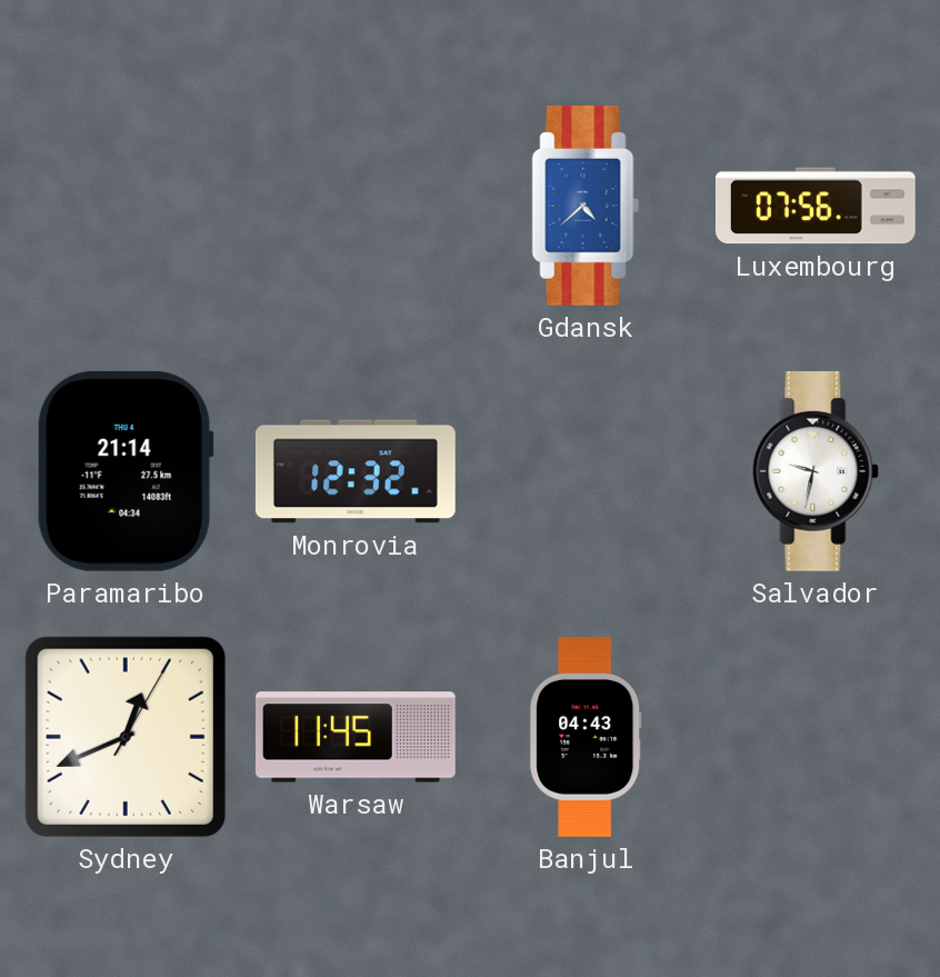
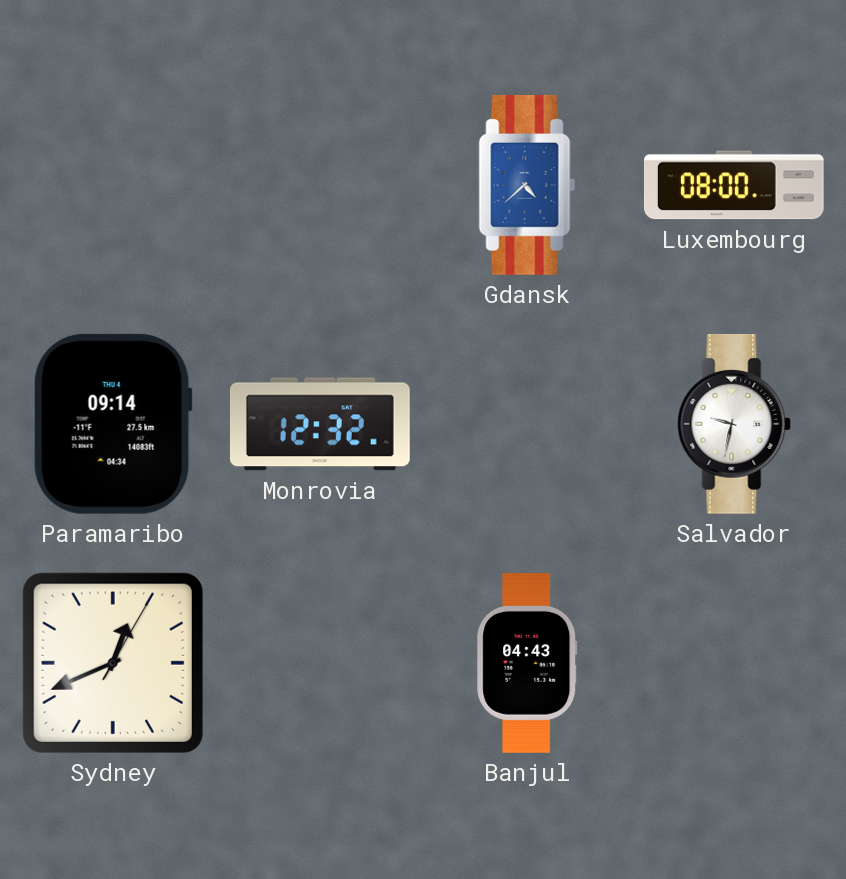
Luxembourg: 07:56 -> 08:00
Paramaribo: 21:14 -> 09:14
Warsaw: 11:45 -> none
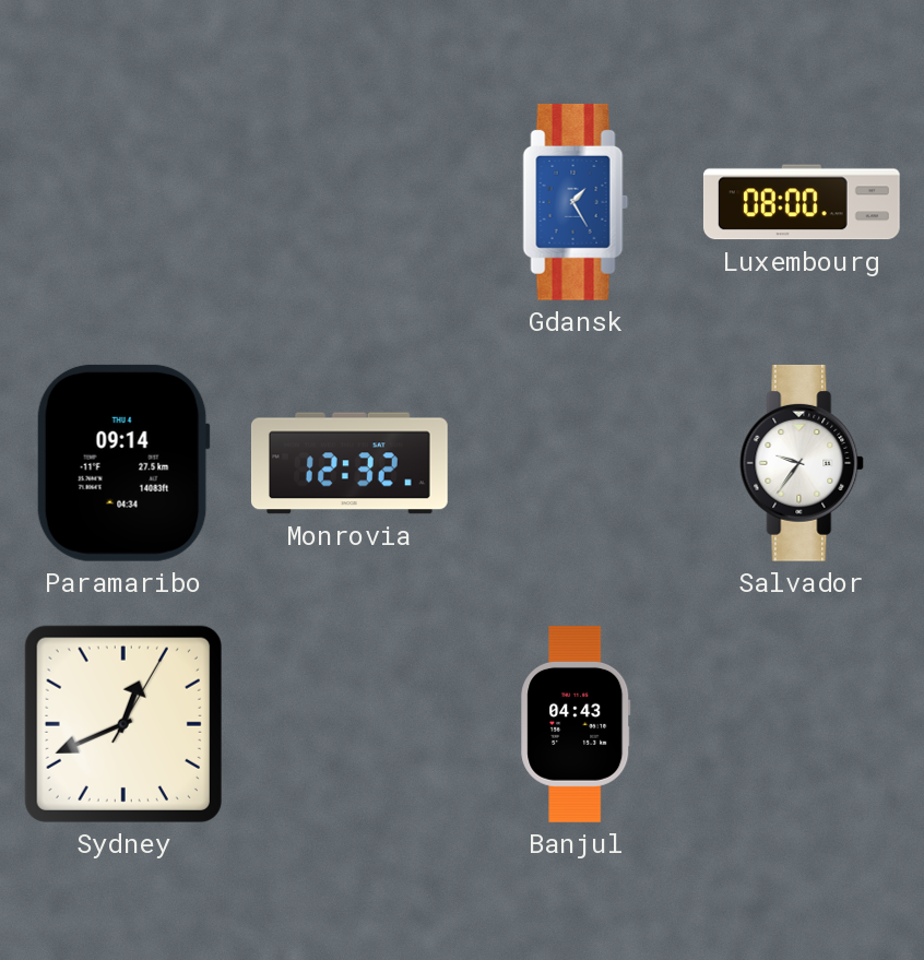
Gdansk: 4:38 -> 1:25
Salvador: 9:32 -> 9:36
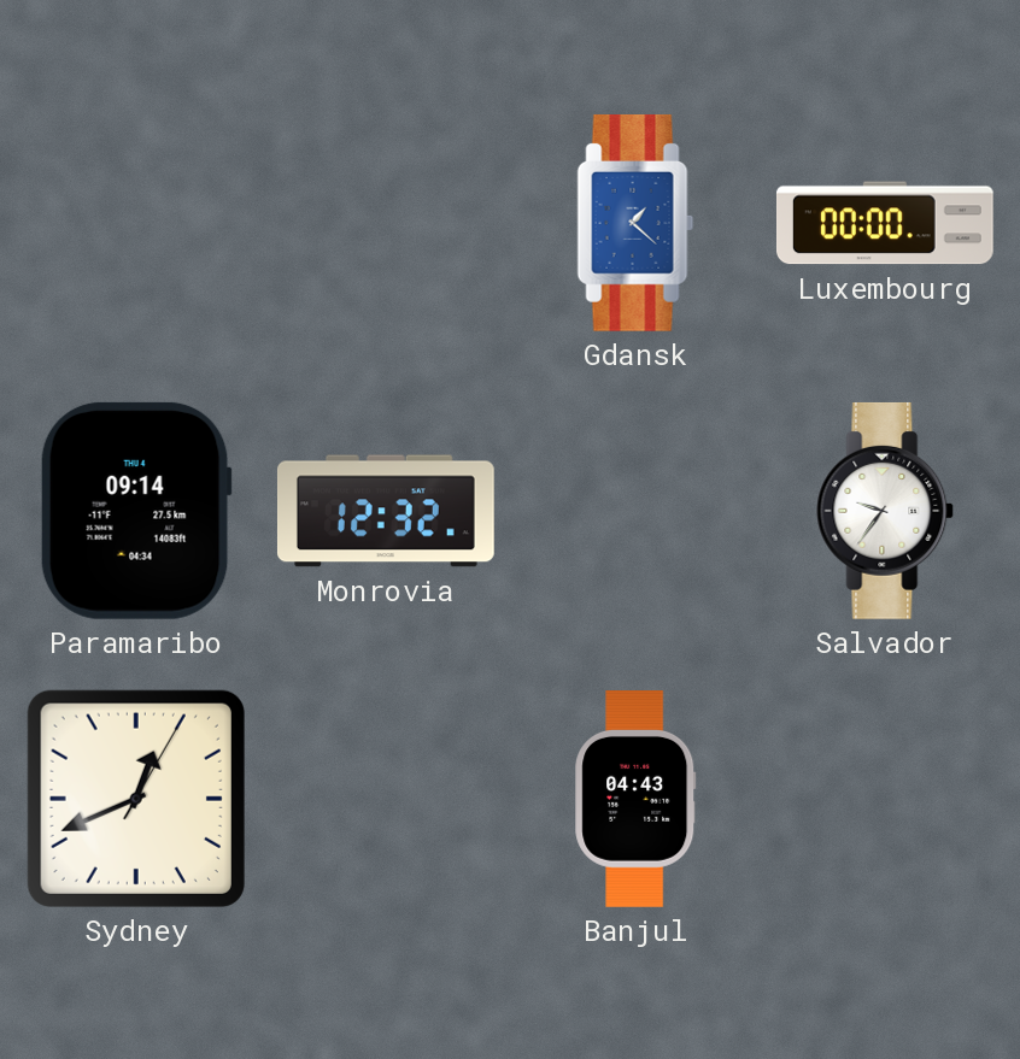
Gdansk: 1:25 -> 1:22
Luxembourg: 08:00 -> 00:00
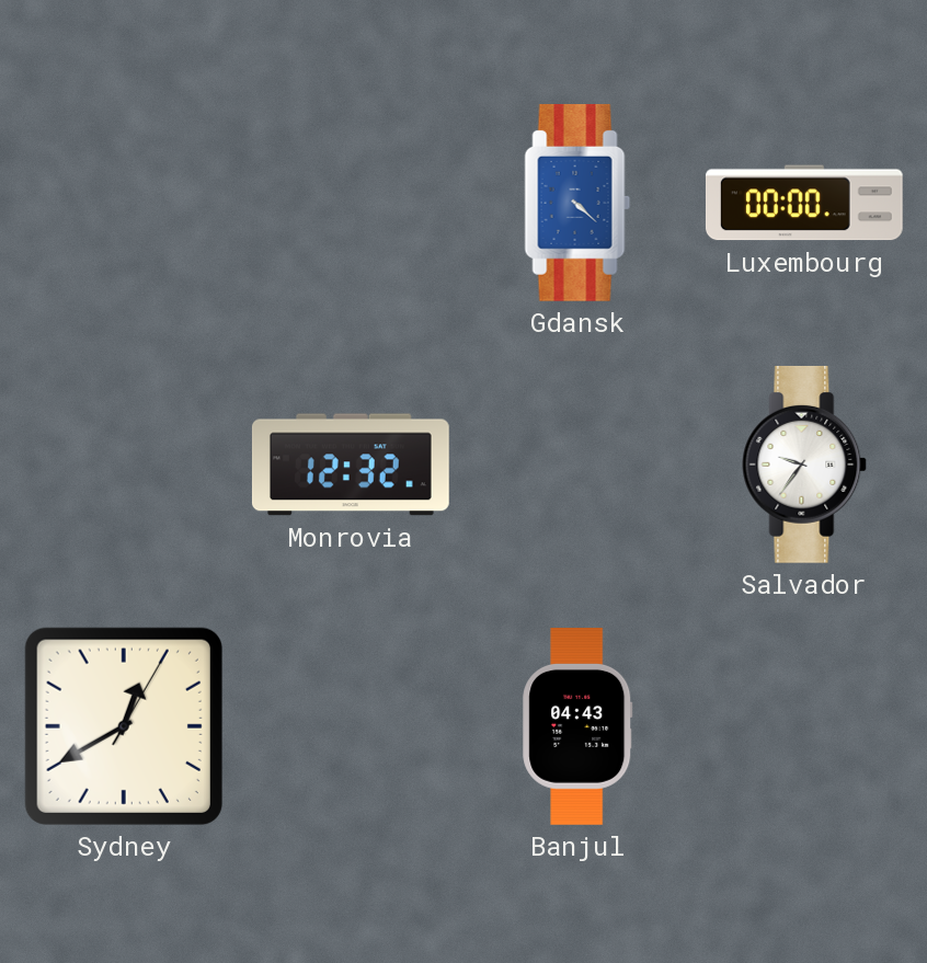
Gdansk: 1:22 -> 4:22
Paramaribo: 09:14 -> none
Sydney: 12:41 -> 12:40
